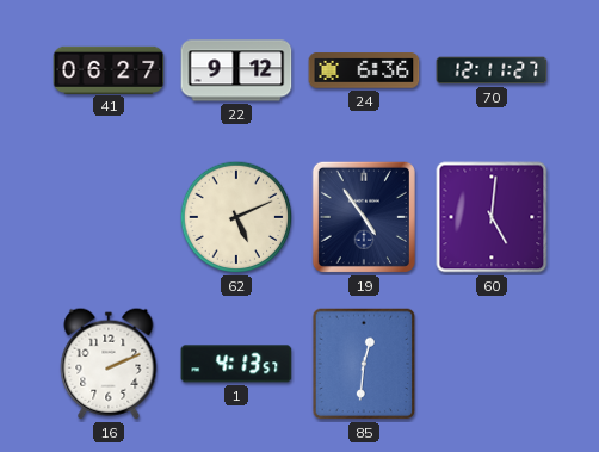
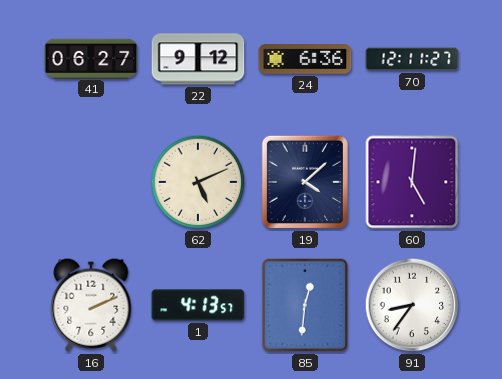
19: 4:54 -> 4:08
91: none -> 8:36
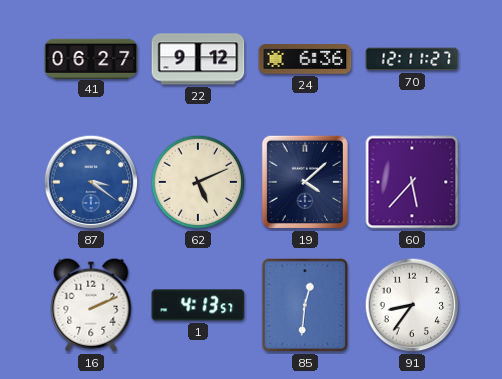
87: none -> 3:21
60: 5:01 -> 5:37
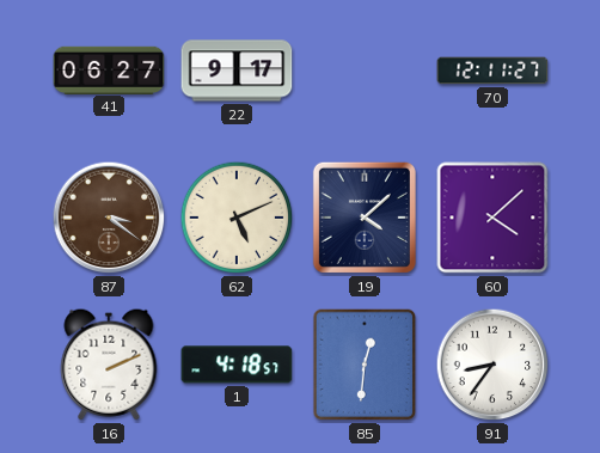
22: 9:12 -> 9:17
24: 6:36 -> none
87 dial: blue -> brown
60: 5:37 -> 4:08
1: 4:13 -> 4:18
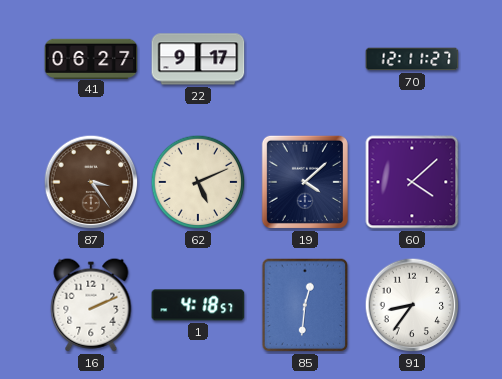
87: 3:21 -> 3:24
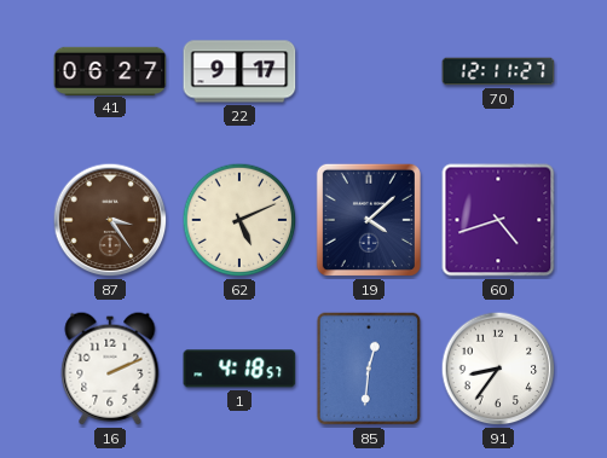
60: 4:08 -> 4:42
